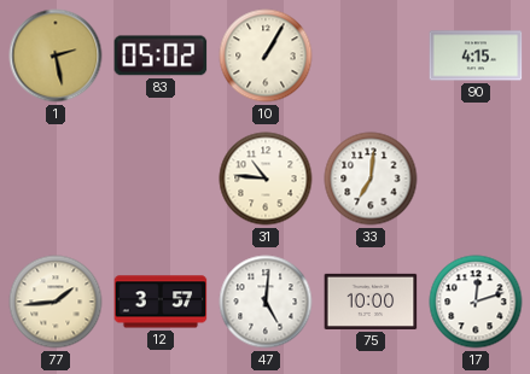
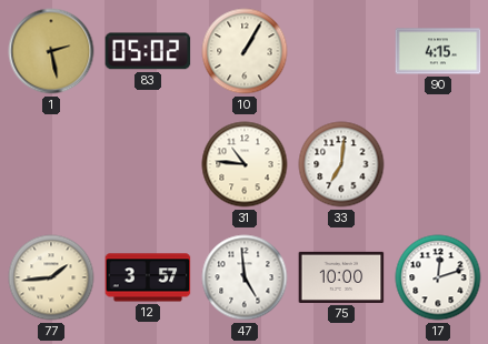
47: 5:01 -> 4:59
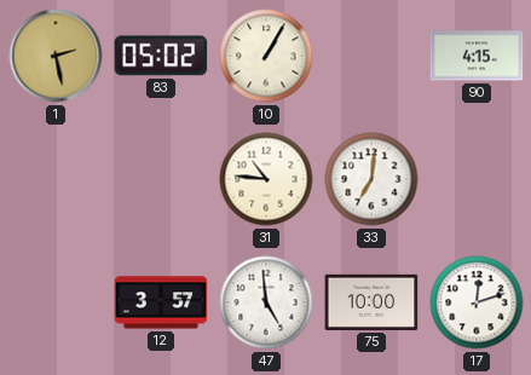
77: 1:44 -> none
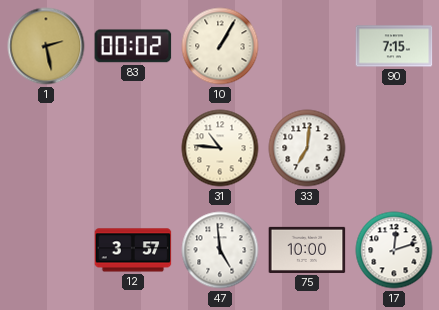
83: 05:02 -> 00:02
90: 4:15 -> 7:15
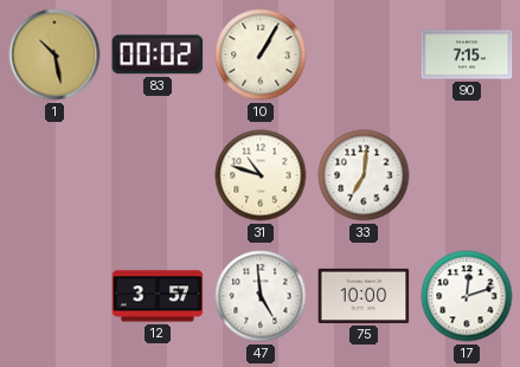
1: 2:28 -> 10:28
31: 10:46 -> 10:48
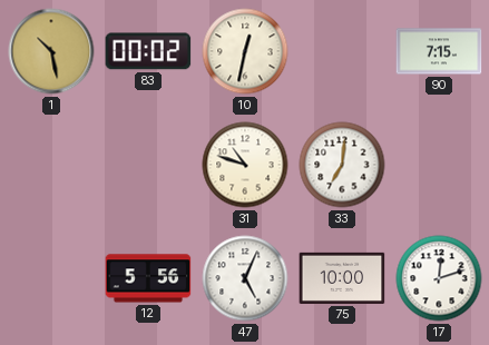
10: 1:05 -> 12:32
12: 3:57 -> 5:56
47: 4:59 -> 5:04
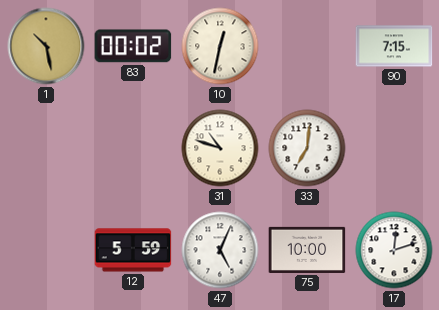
12: 5:56 -> 5:59
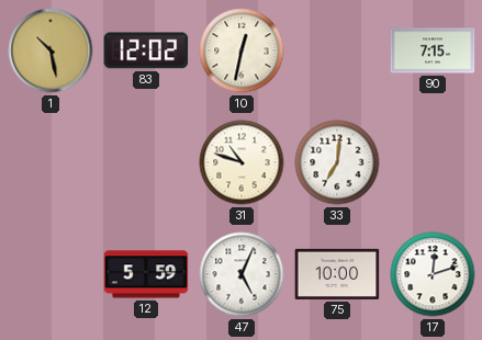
83: 00:02 -> 12:02
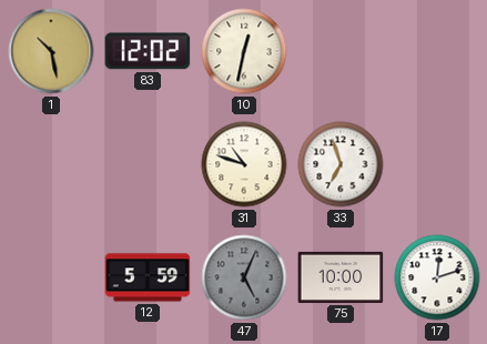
90: 7:15 -> none
33: 7:01 -> 6:57
47 dial: white -> grey
